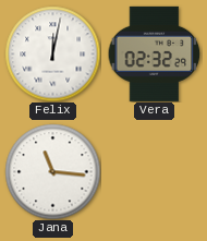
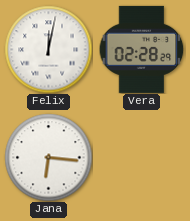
Vera: 02:32 -> 02:28
Jana: 11:16 -> 6:16
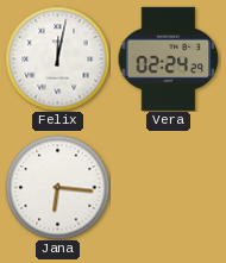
Vera: 02:28 -> 02:24
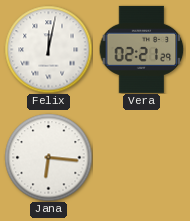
Vera: 02:24 -> 02:21
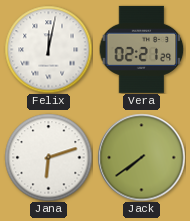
Jana: 6:16 -> 6:12
Jack: none -> 7:39
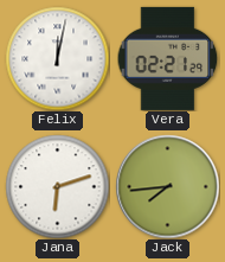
Jack: 7:39 -> 7:44
